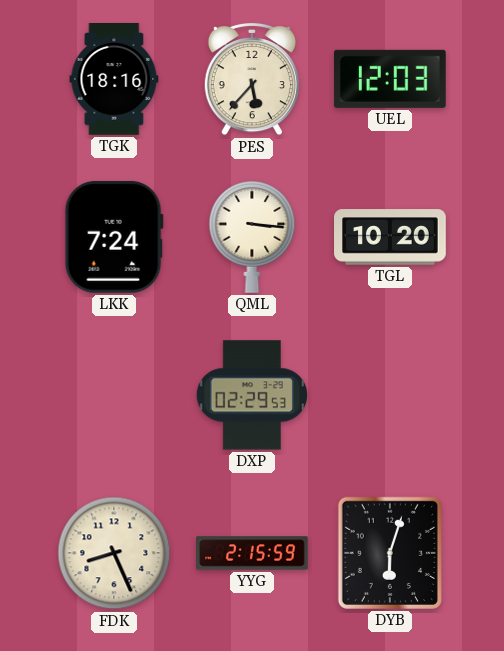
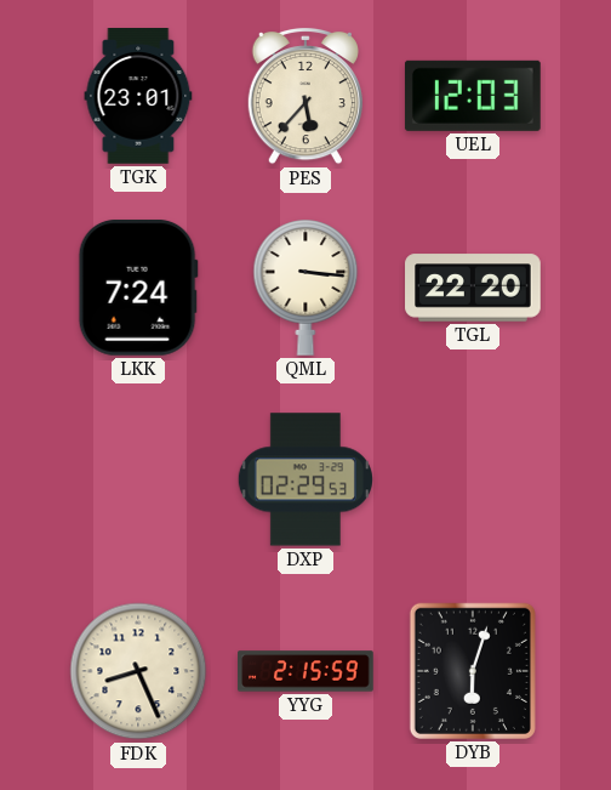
TGK: 18:16 -> 23:01
TGL: 10:20 -> 22:20
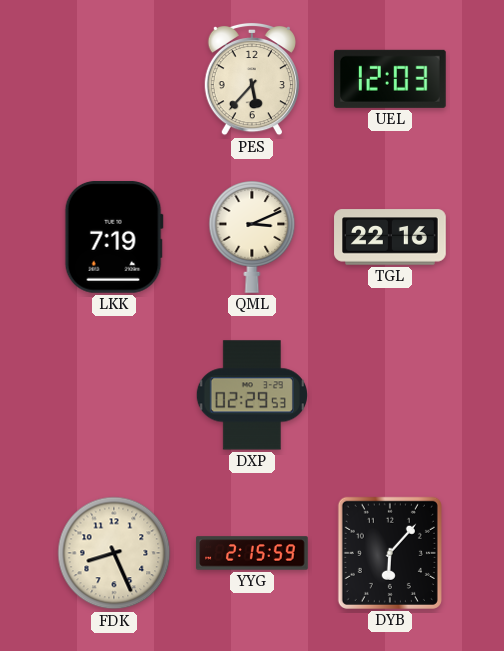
TGK: 23:01 -> none
LKK: 7:24 -> 7:19
QML: 3:16 -> 3:11
TGL: 22:20 -> 22:16
DYB: 6:03 -> 6:07
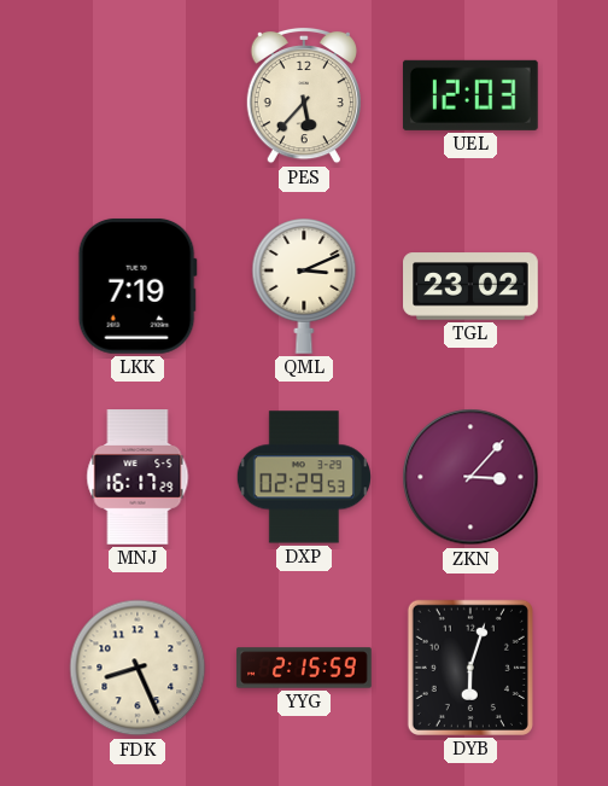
TGL: 22:16 -> 23:02
MNJ: none -> 16:17
ZKN: none -> 3:07
DYB: 6:07 -> 6:03
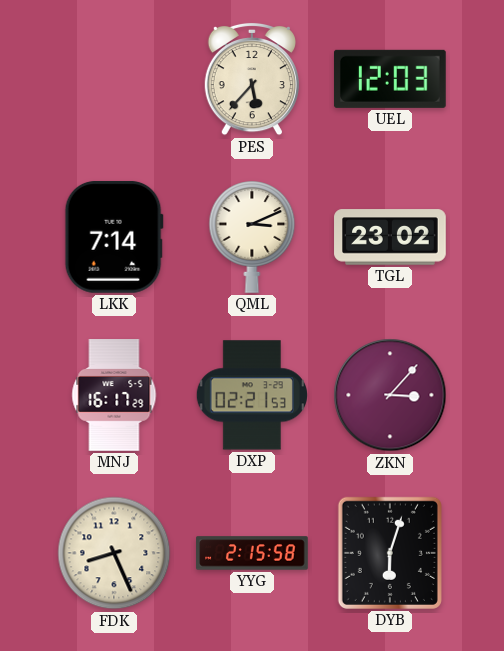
LKK: 7:19 -> 7:14
DXP: 02:29 -> 02:21
YYG: 2:15:59 -> 2:15:58
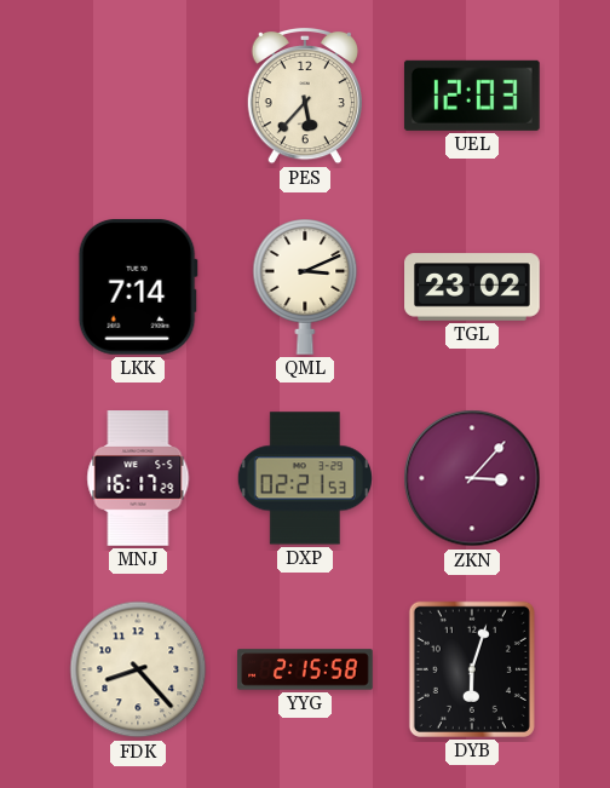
FDK: 8:26 -> 8:23
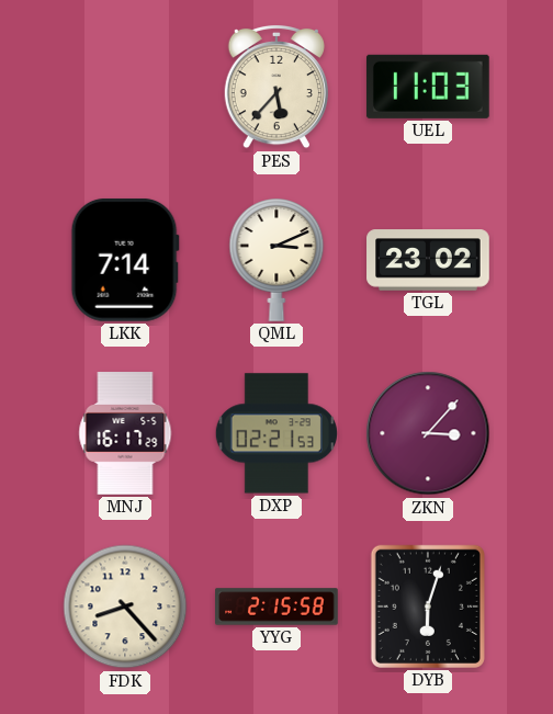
UEL: 12:03 -> 11:03
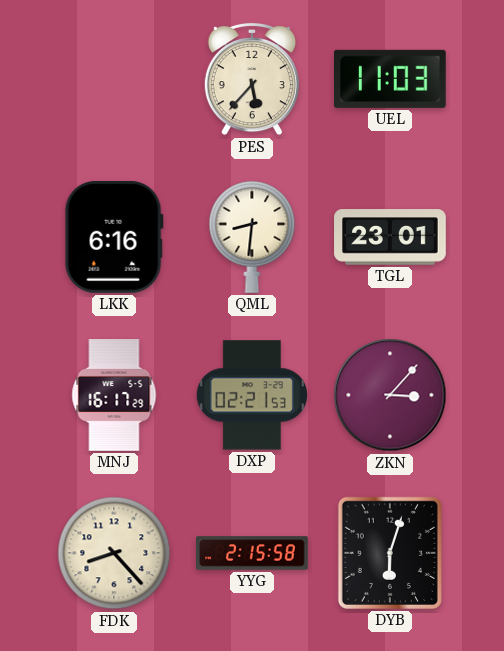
LKK: 7:14 -> 6:16
QML: 3:11 -> 8:31
TGL: 23:02 -> 23:01
